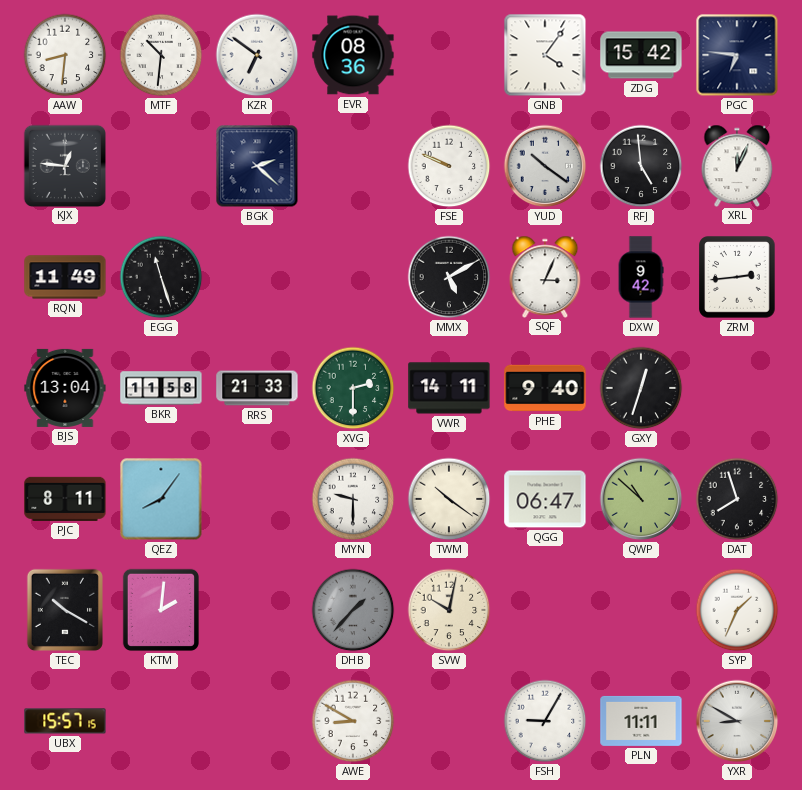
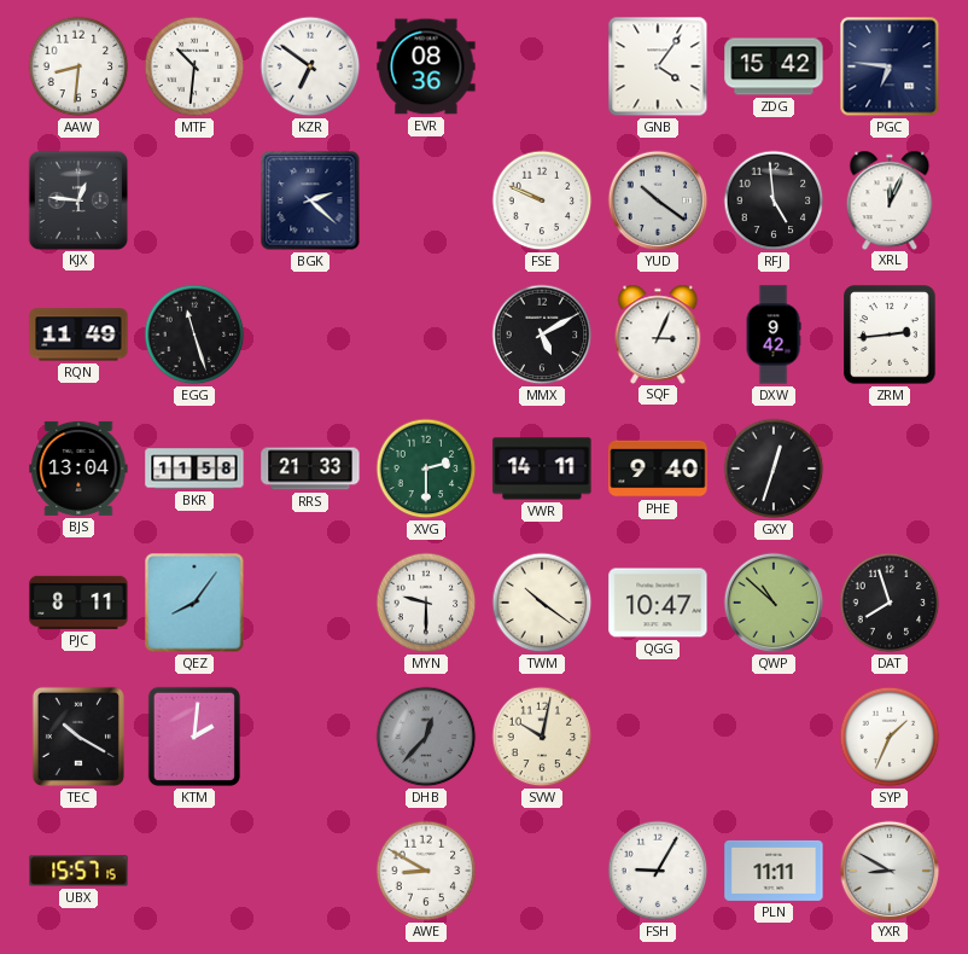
QGG: 06:47 -> 10:47
DHB: 1:37 -> 12:37
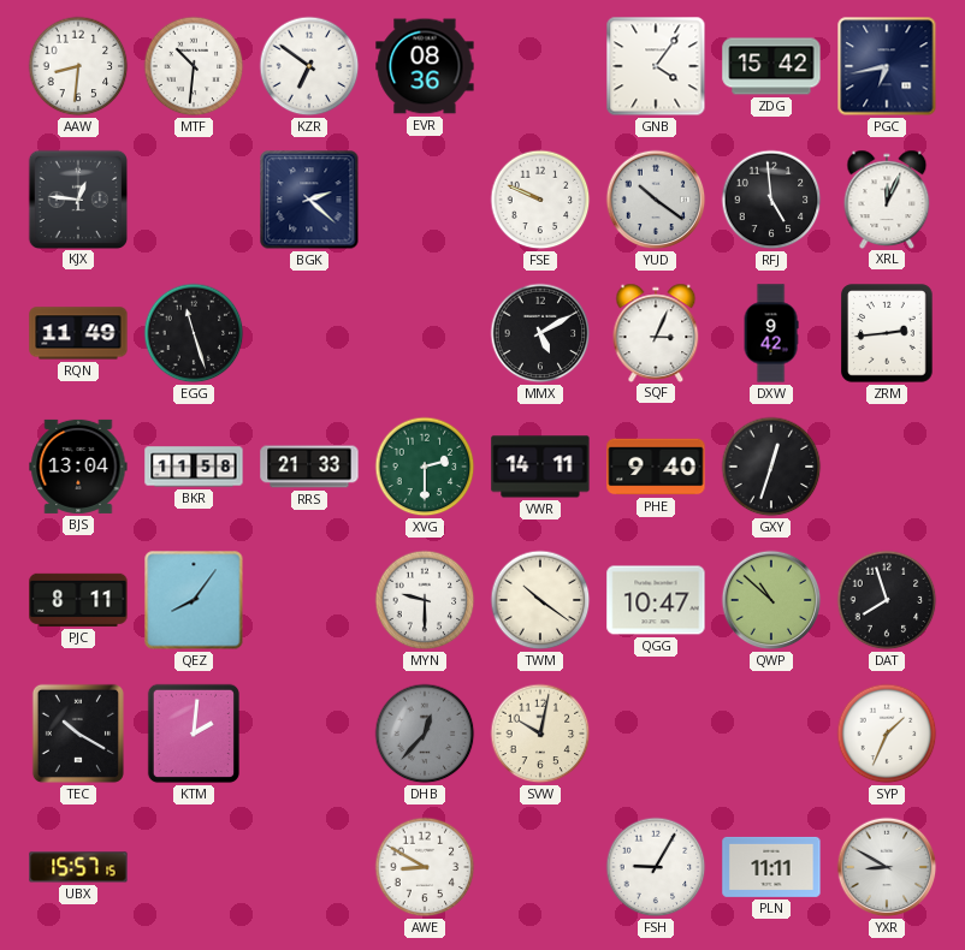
PGC: 6:46 -> 6:43
